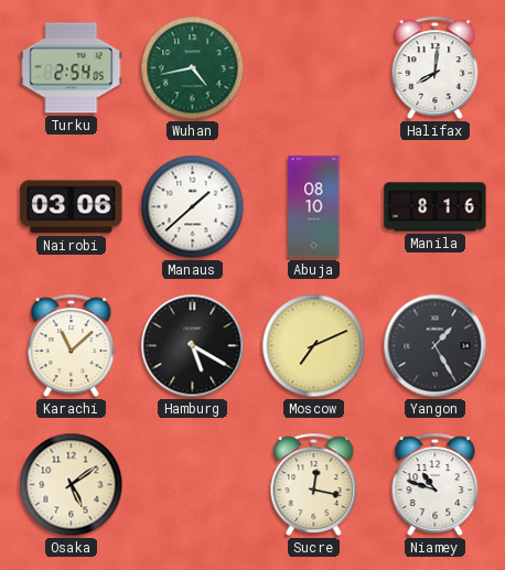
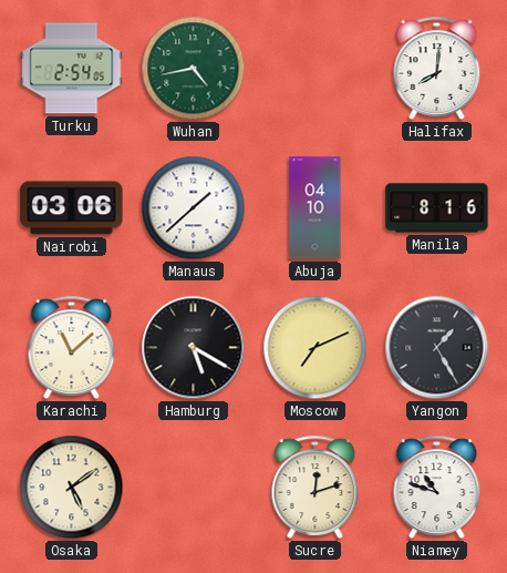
Abuja: 08:10 -> 04:10
Sucre: 12:17 -> 12:12
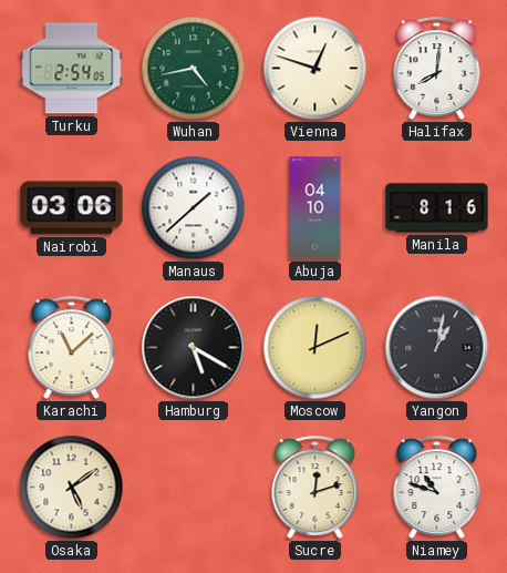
Vienna: none -> 12:48
Moscow: 7:11 -> 12:11
Yangon: 1:25 -> 1:02
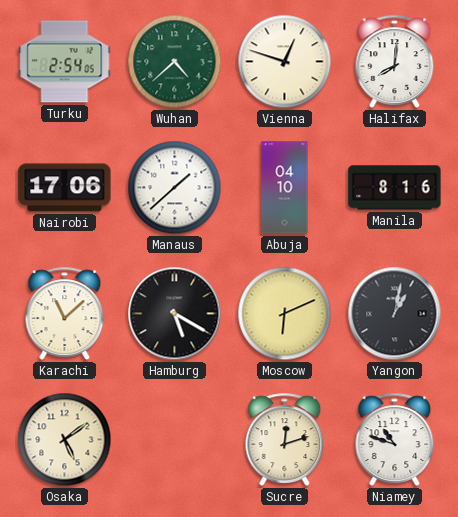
Wuhan: 4:43 -> 4:38
Nairobi: 03:06 -> 17:06
Moscow: 12:11 -> 6:11
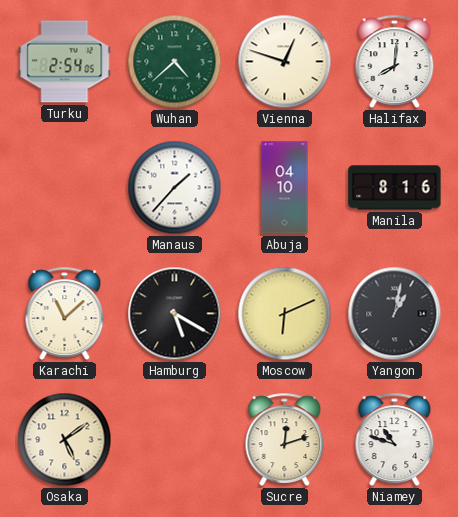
Nairobi: 17:06 -> none
Manaus: 1:38 -> 1:37
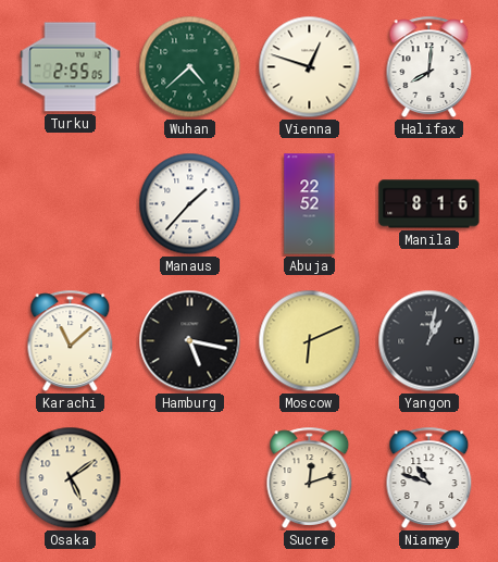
Turku: 2:54 -> 2:55
Abuja: 04:10 -> 22:52
Hamburg: 5:20 -> 5:17
